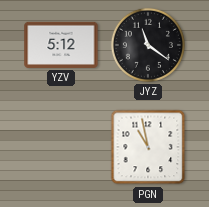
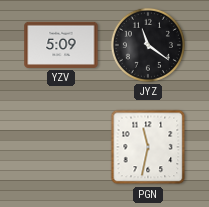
YZV: 5:12 -> 5:09
PGN: 10:58 -> 11:32
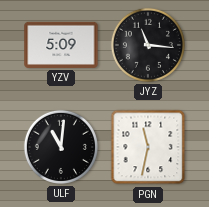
JYZ: 11:21 -> 11:16
ULF: none -> 11:01
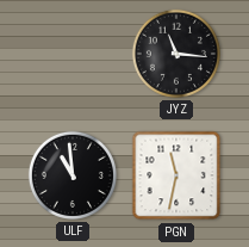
YZV: 5:09 -> none
ULF: 11:01 -> 10:59
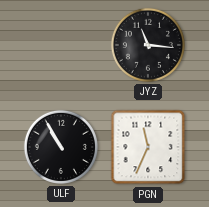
ULF: 10:59 -> 10:55
PGN: 11:32 -> 11:34
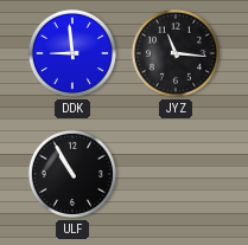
DDK: none -> 8:59
PGN: 11:34 -> none
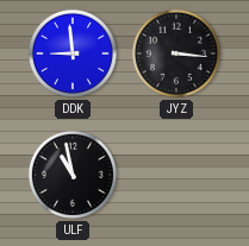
JYZ: 11:16 -> 3:16
ULF: 10:55 -> 10:58
